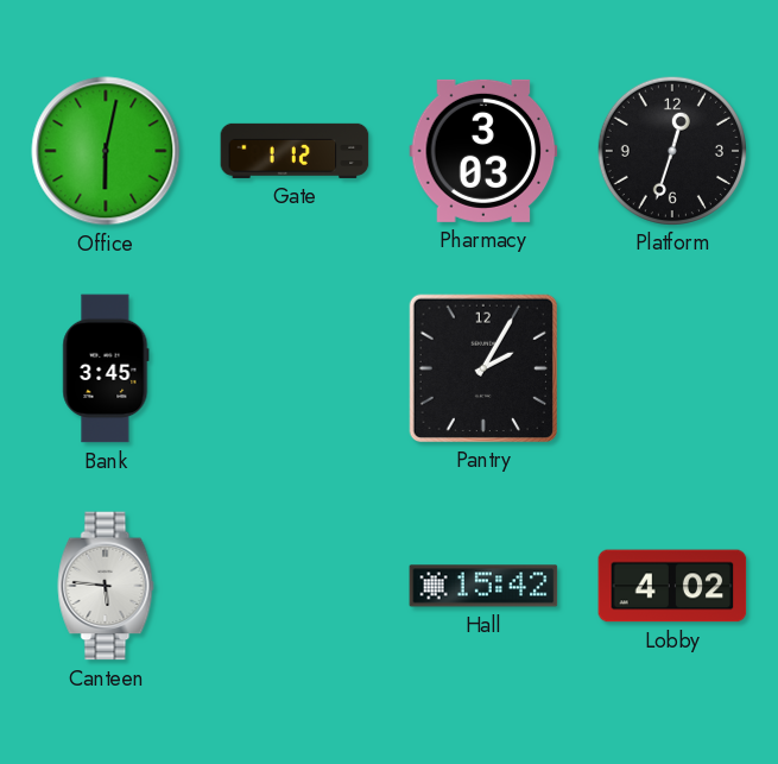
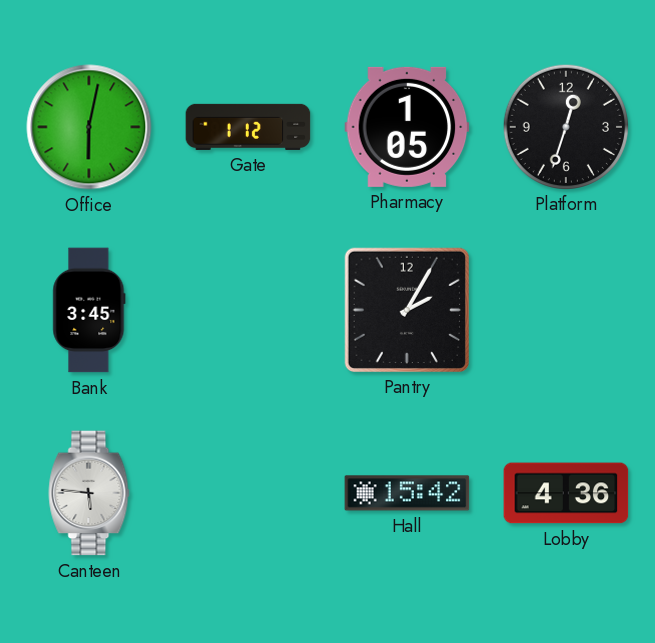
Pharmacy: 3:03 -> 1:05
Lobby: 4:02 -> 4:36
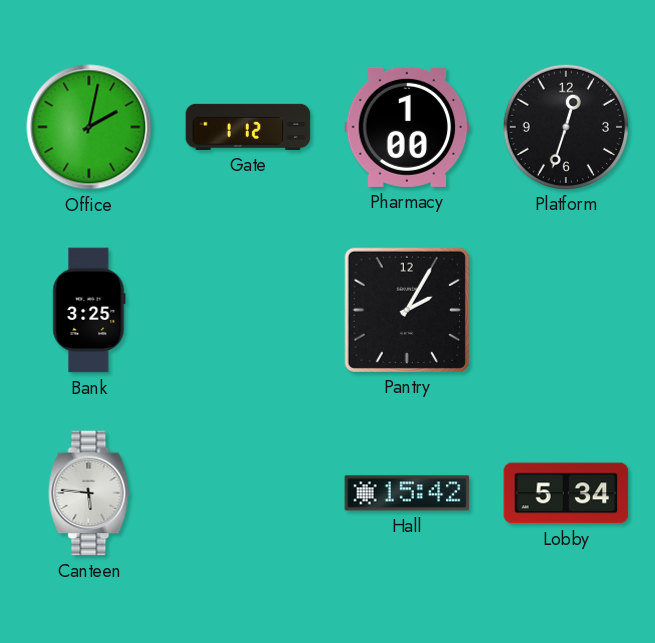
Office: 6:02 -> 2:02
Pharmacy: 1:05 -> 1:00
Bank: 3:45 -> 3:25
Lobby: 4:36 -> 5:34
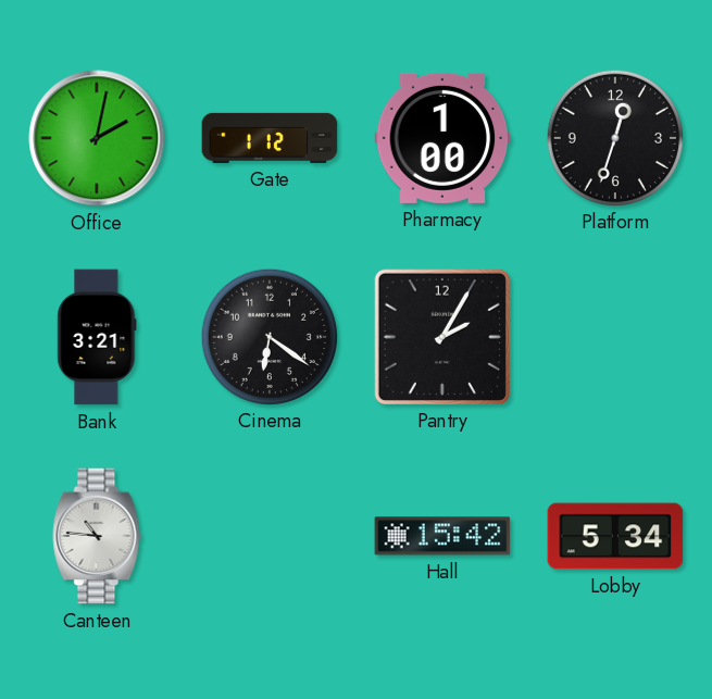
Bank: 3:25 -> 3:21
Cinema: none -> 6:21
Canteen: 5:46 -> 10:46
